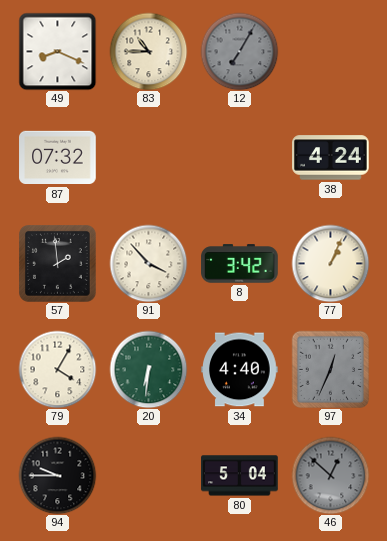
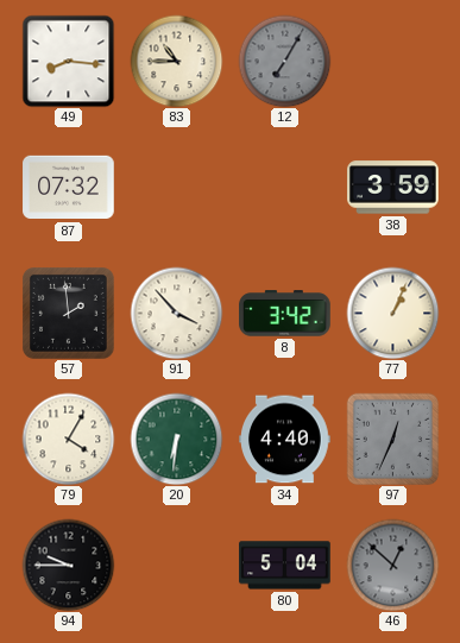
49: 8:19 -> 8:16
38: 4:24 -> 3:59
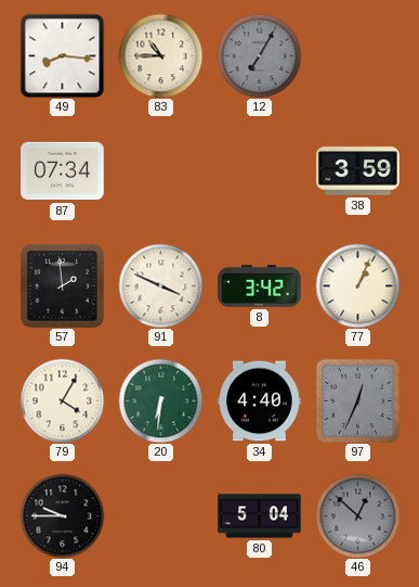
87: 07:32 -> 07:34
91: 3:53 -> 3:49
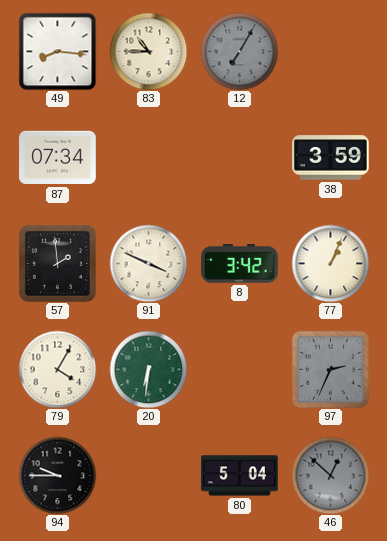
34: 4:40 -> none
97: 12:34 -> 2:34
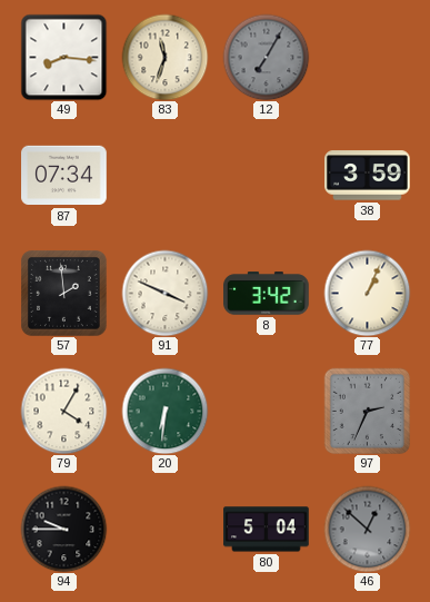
83: 10:45 -> 11:33
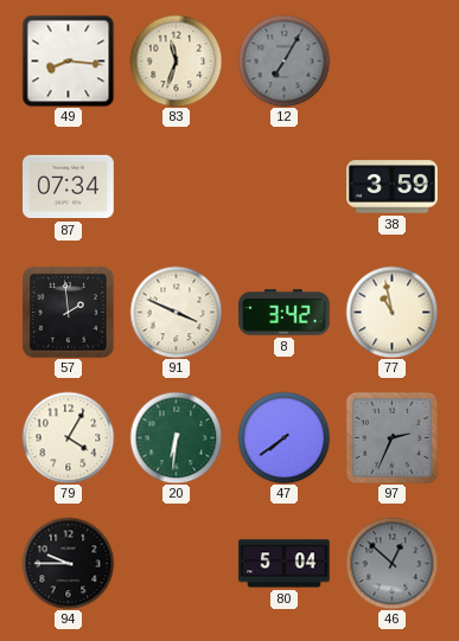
77: 1:04 -> 10:58
47: none -> 7:39
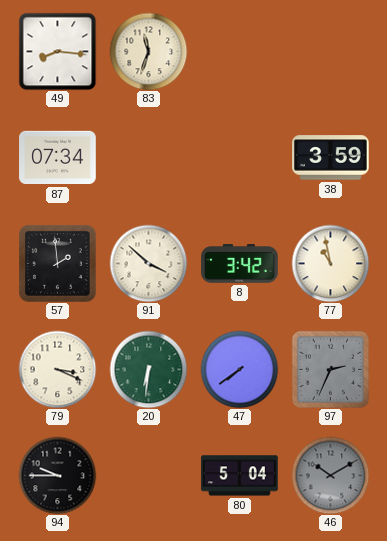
12: 7:05 -> none
91: 3:49 -> 3:52
79: 4:05 -> 3:19
46: 12:52 -> 10:10
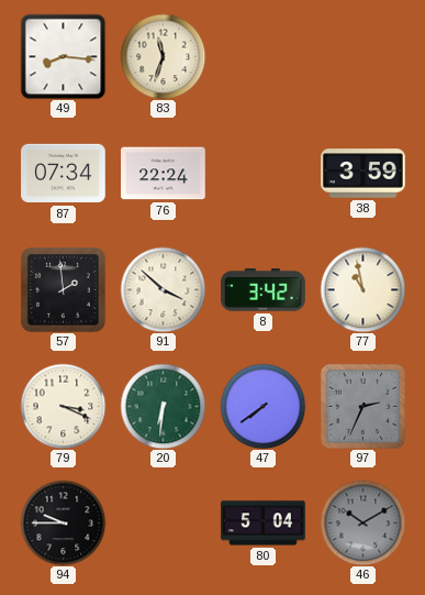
76: none -> 22:24
